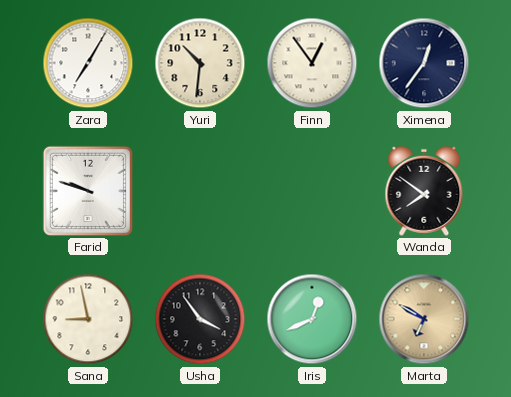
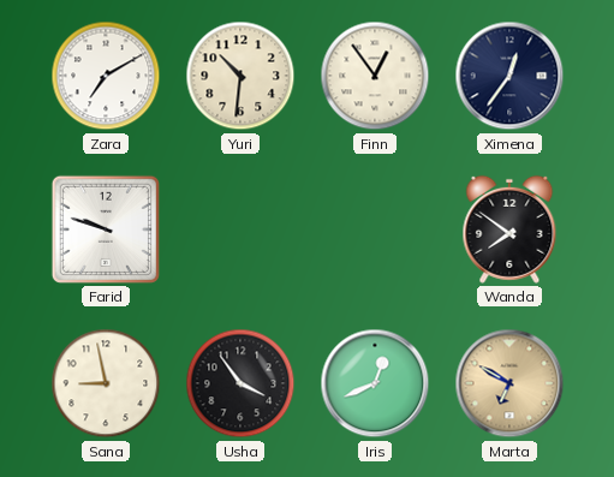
Zara: 7:05 -> 7:10
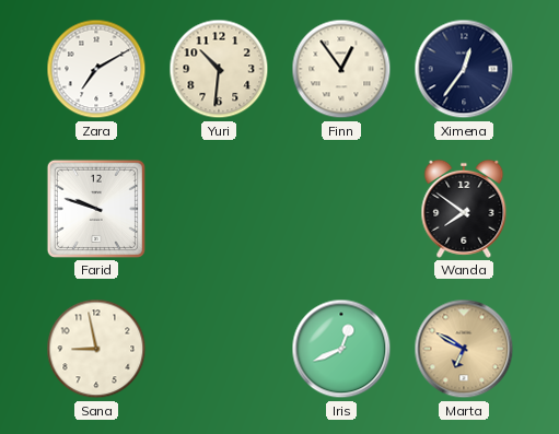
Usha: 3:54 -> none
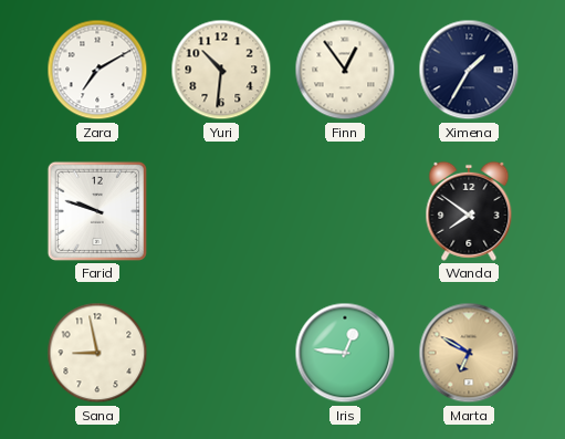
Ximena: 12:36 -> 1:35
Iris: 12:41 -> 12:46
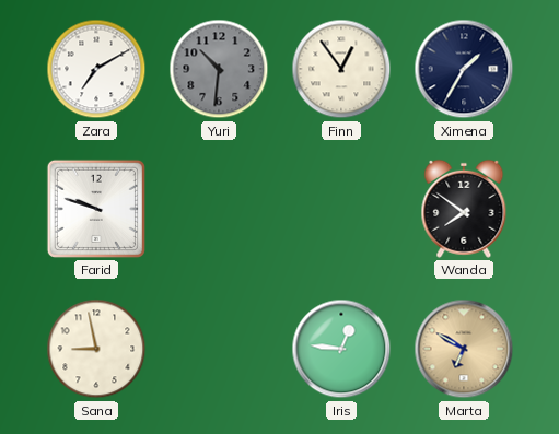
Yuri dial: cream -> grey
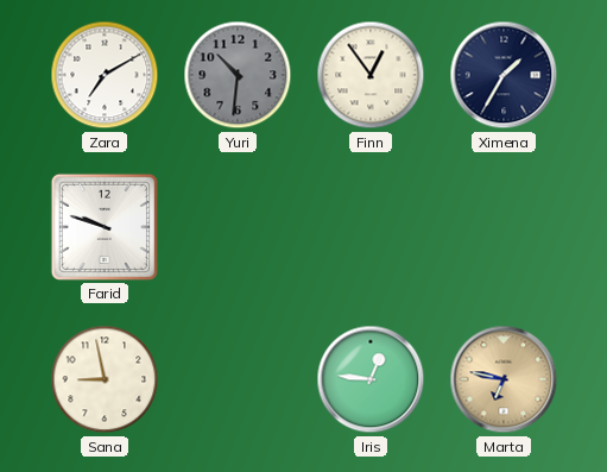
Wanda: 7:51 -> none
Marta: 6:50 -> 6:47
